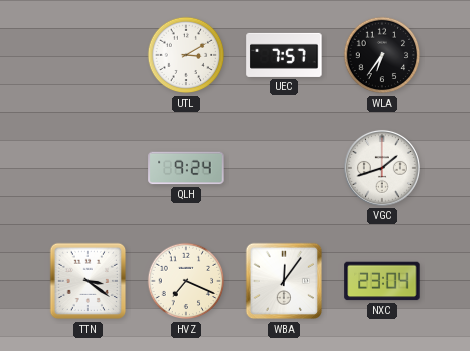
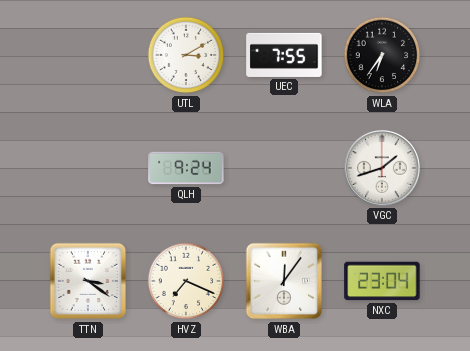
UEC: 7:57 -> 7:55
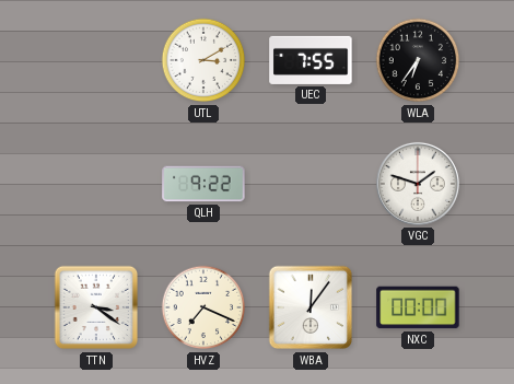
QLH: 9:24 -> 9:22
VGC: 1:42 -> 1:48
NXC: 23:04 -> 00:00
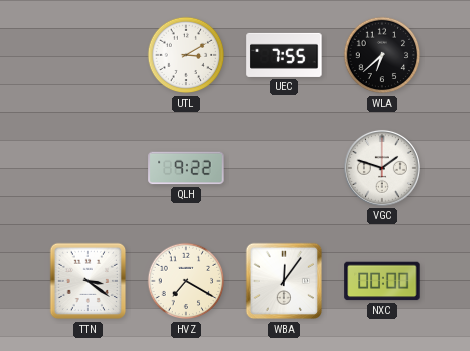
WLA: 6:36 -> 6:38
HVZ: 7:19 -> 7:20
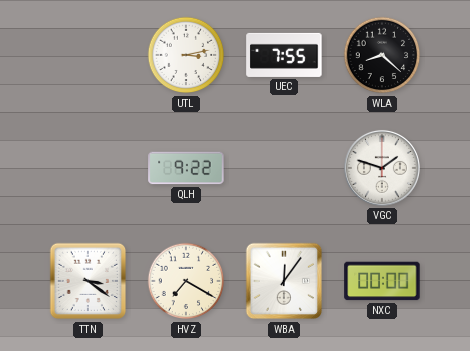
UTL: 3:10 -> 3:13
WLA: 6:38 -> 8:22
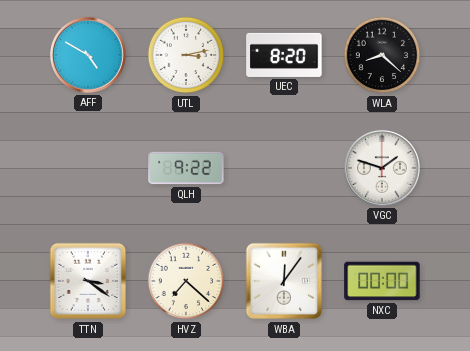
AFF: none -> 4:50
UEC: 7:55 -> 8:20
HVZ: 7:20 -> 7:22
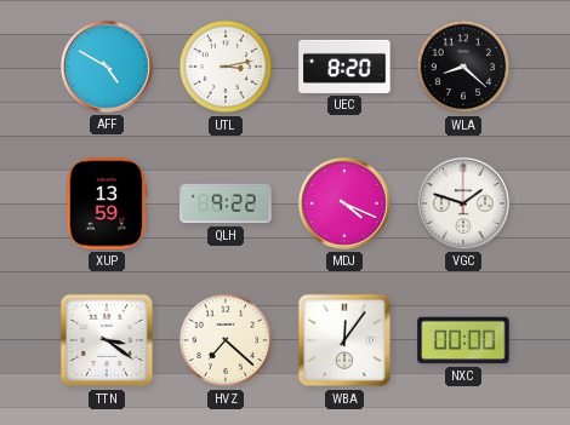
XUP: none -> 13:59
MDJ: none -> 4:19
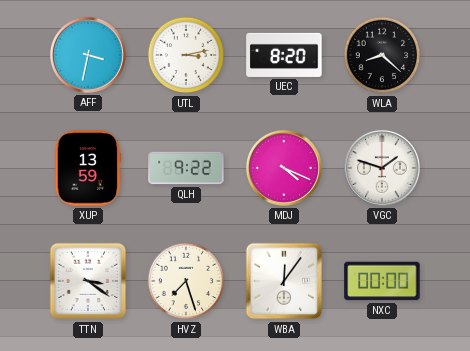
AFF: 4:50 -> 3:32
HVZ: 7:22 -> 7:27
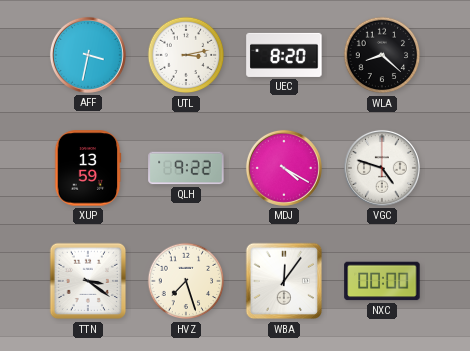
MDJ: 4:19 -> 4:20
VGC: 1:48 -> 4:48
